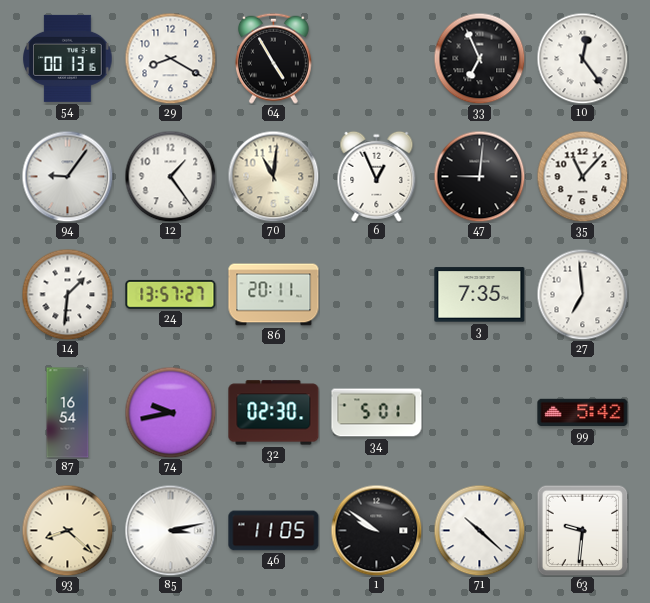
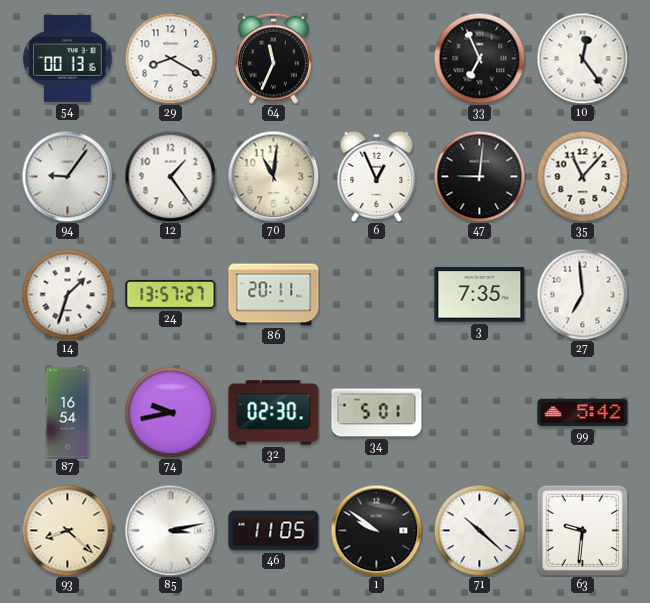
64: 4:55 -> 11:34
14: 1:31 -> 1:33
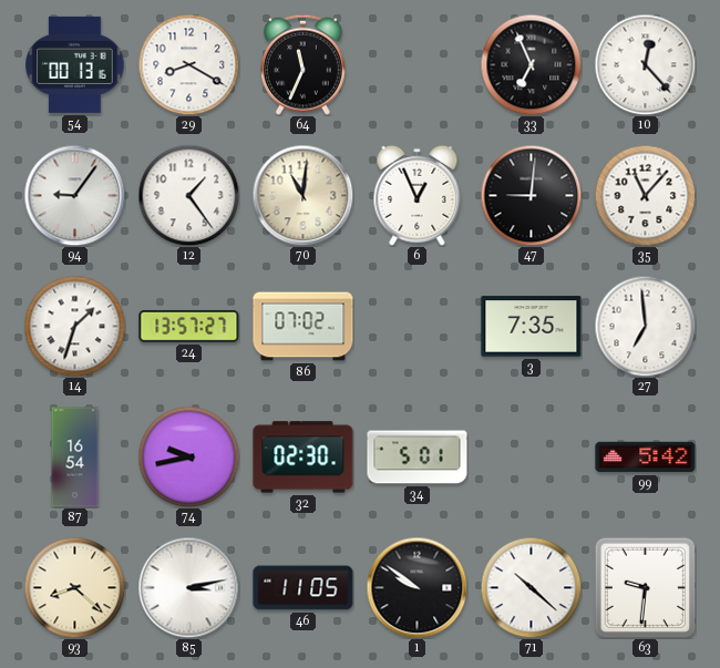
10: 12:24 -> 12:23
86: 20:11 -> 07:02
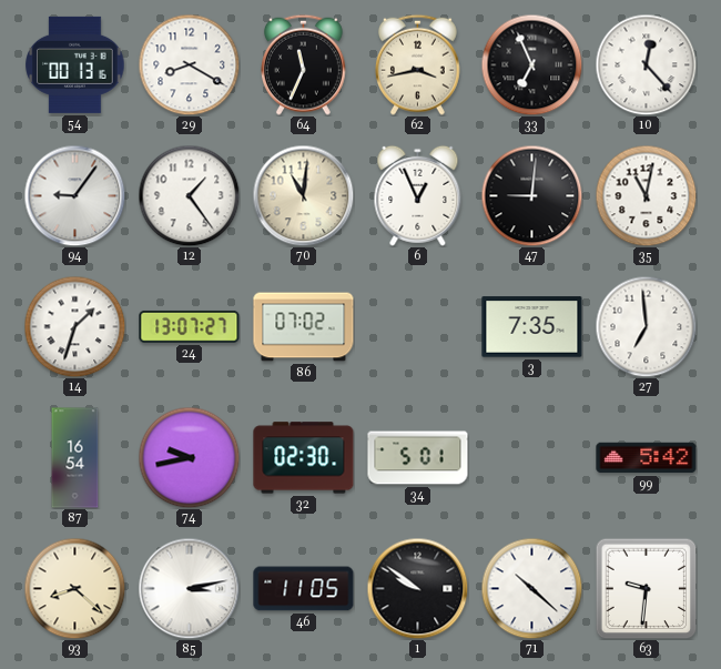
62: none -> 3:43
35: 11:07 -> 11:02
24: 13:57 -> 13:07
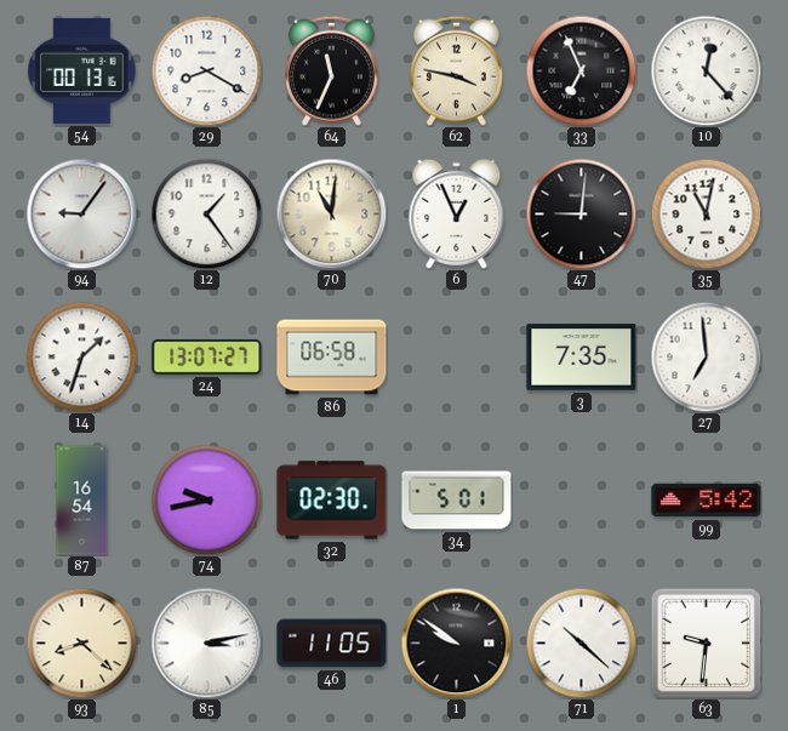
62: 3:43 -> 3:47
86: 07:02 -> 06:58
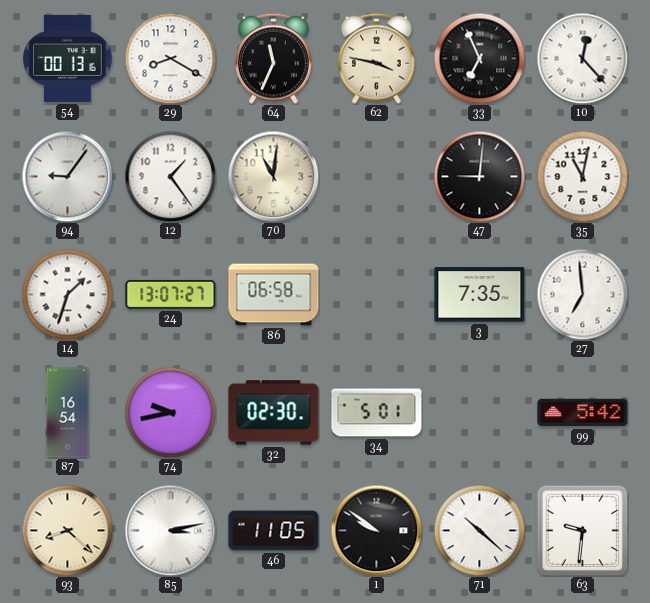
6: 12:56 -> none
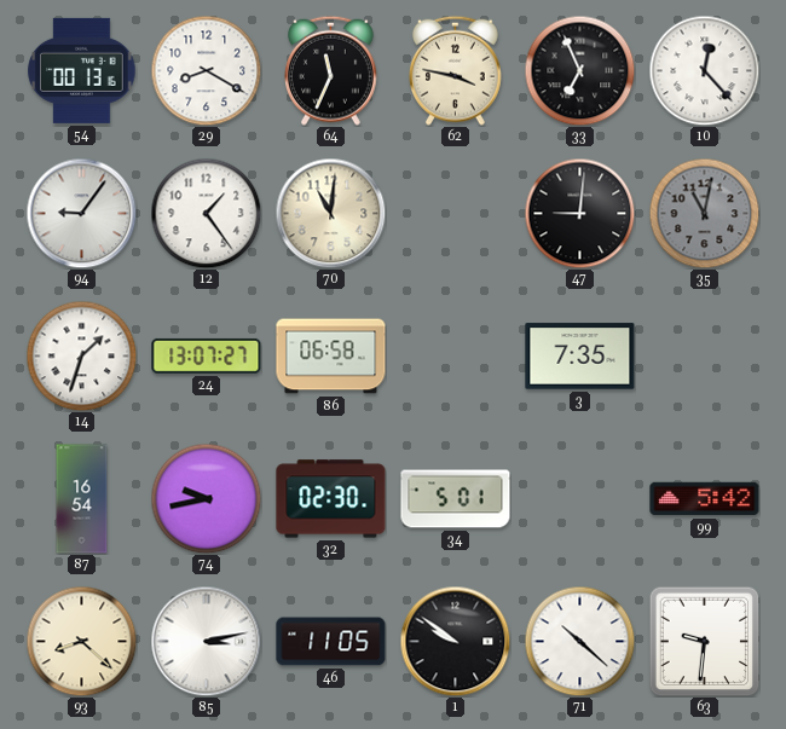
35 dial: white -> grey
27: 6:59 -> none
